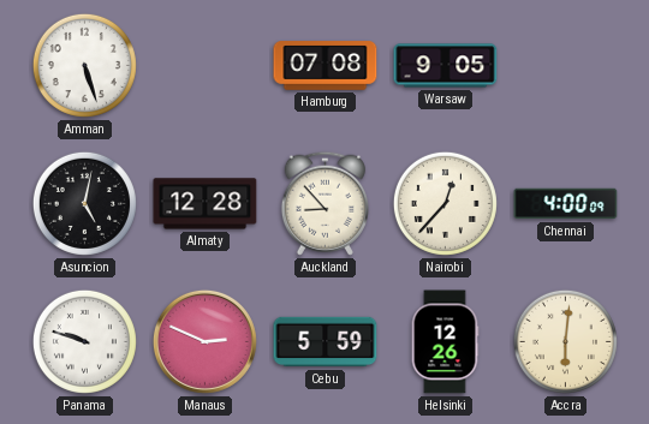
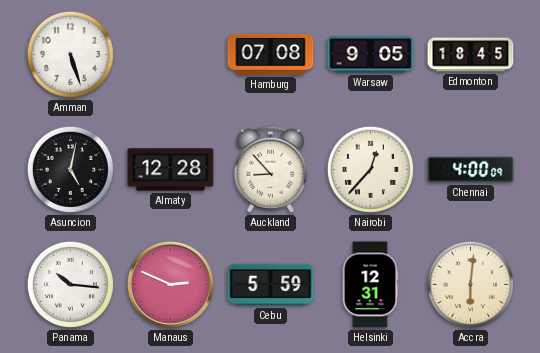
Edmonton: none -> 18:45
Panama: 9:48 -> 10:16
Helsinki: 12:26 -> 12:31
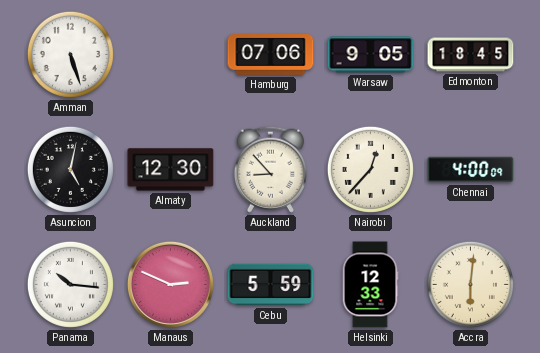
Hamburg: 07:08 -> 07:06
Almaty: 12:28 -> 12:30
Helsinki: 12:31 -> 12:33
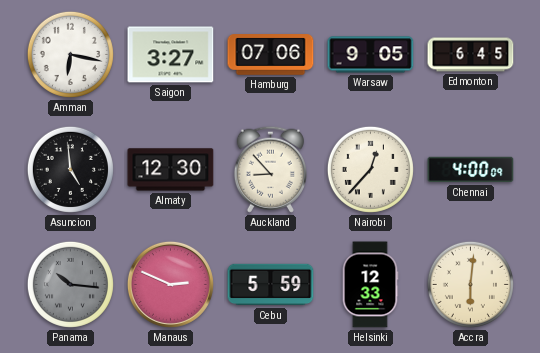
Amman: 5:27 -> 6:17
Saigon: none -> 3:27
Edmonton: 18:45 -> 6:45
Asuncion: 5:02 -> 4:59
Panama dial: white -> grey
